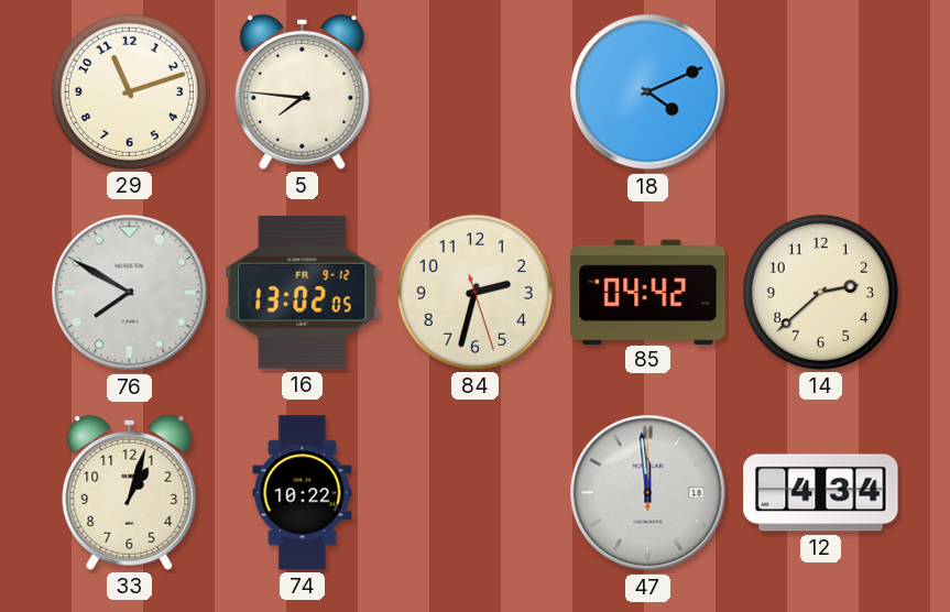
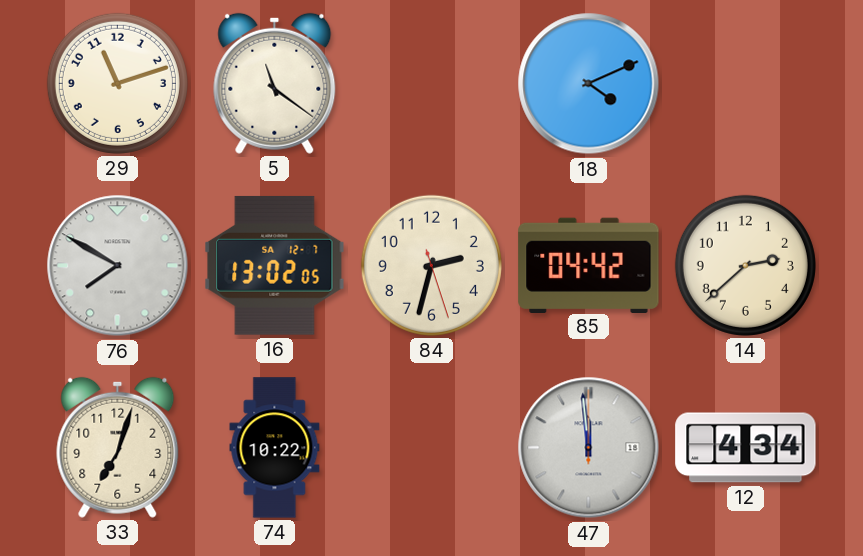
5: 7:46 -> 11:21
16 date: FR 9-12 -> SA 12-7
33: 1:03 -> 7:03
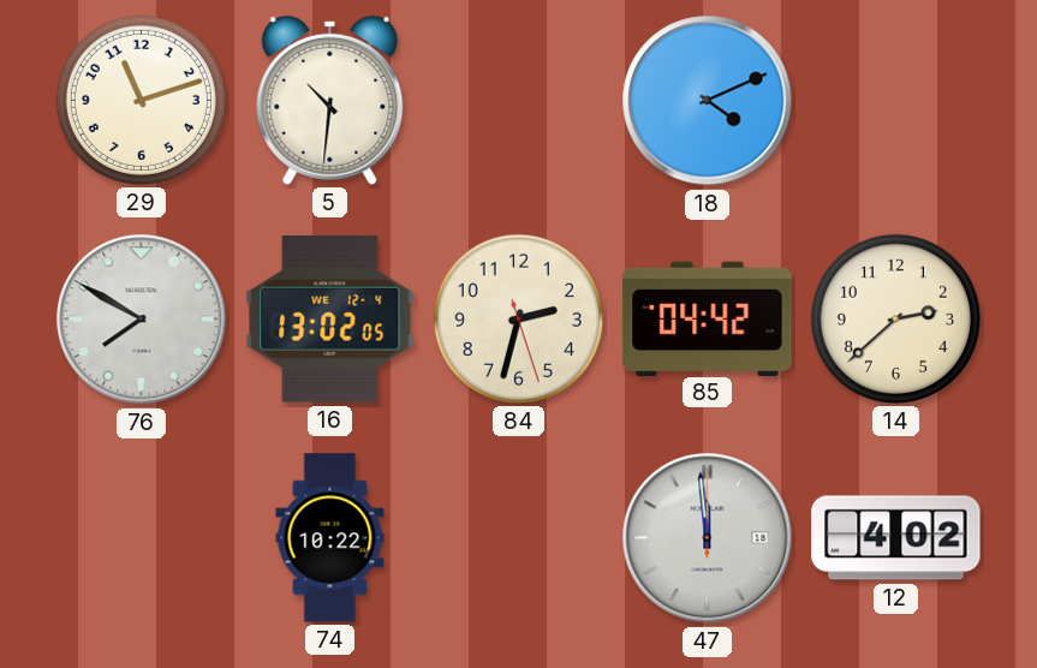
5: 11:21 -> 10:31
16 date: SA 12-7 -> WE 12-4
33: 7:03 -> none
12: 4:34 -> 4:02
